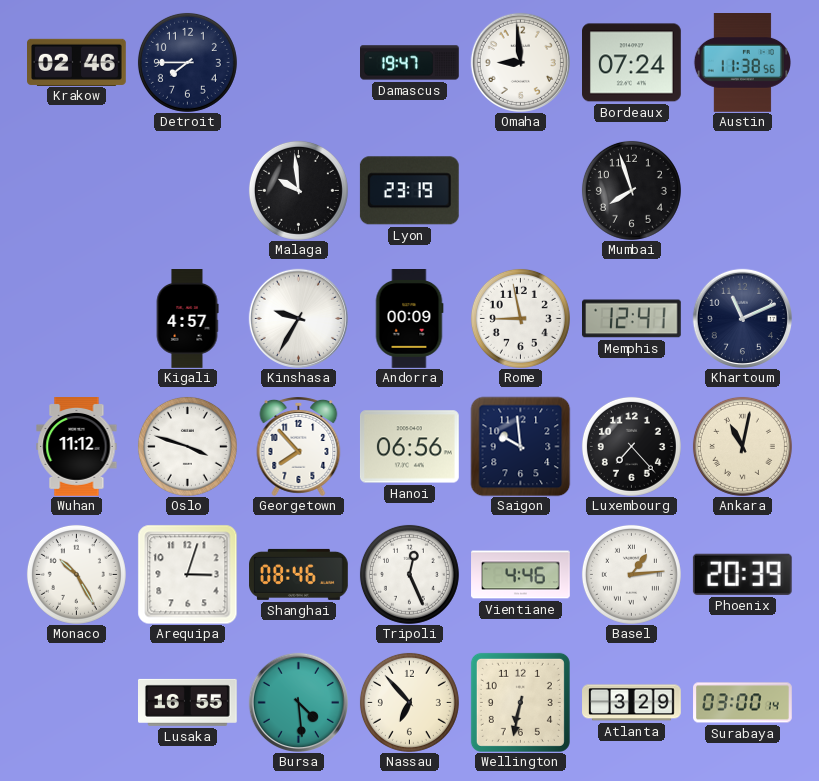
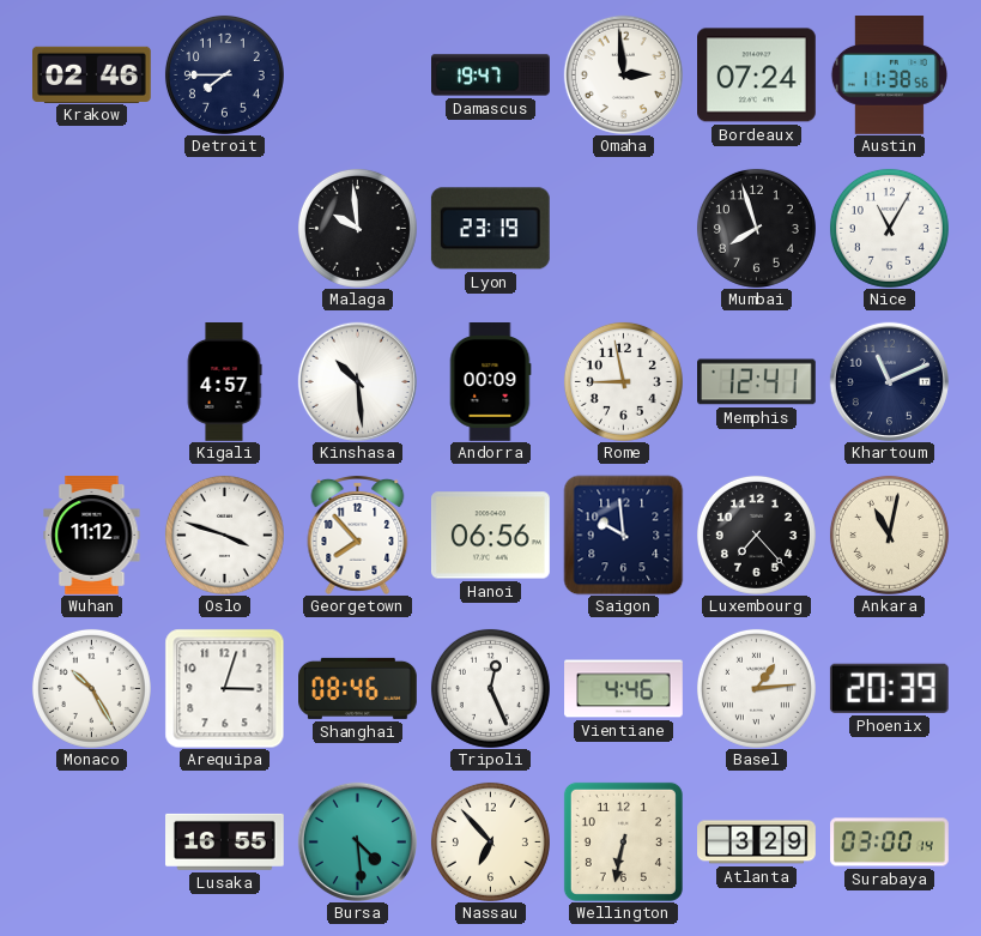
Omaha: 8:59 -> 2:59
Nice: none -> 11:05
Kinshasa: 9:35 -> 10:29
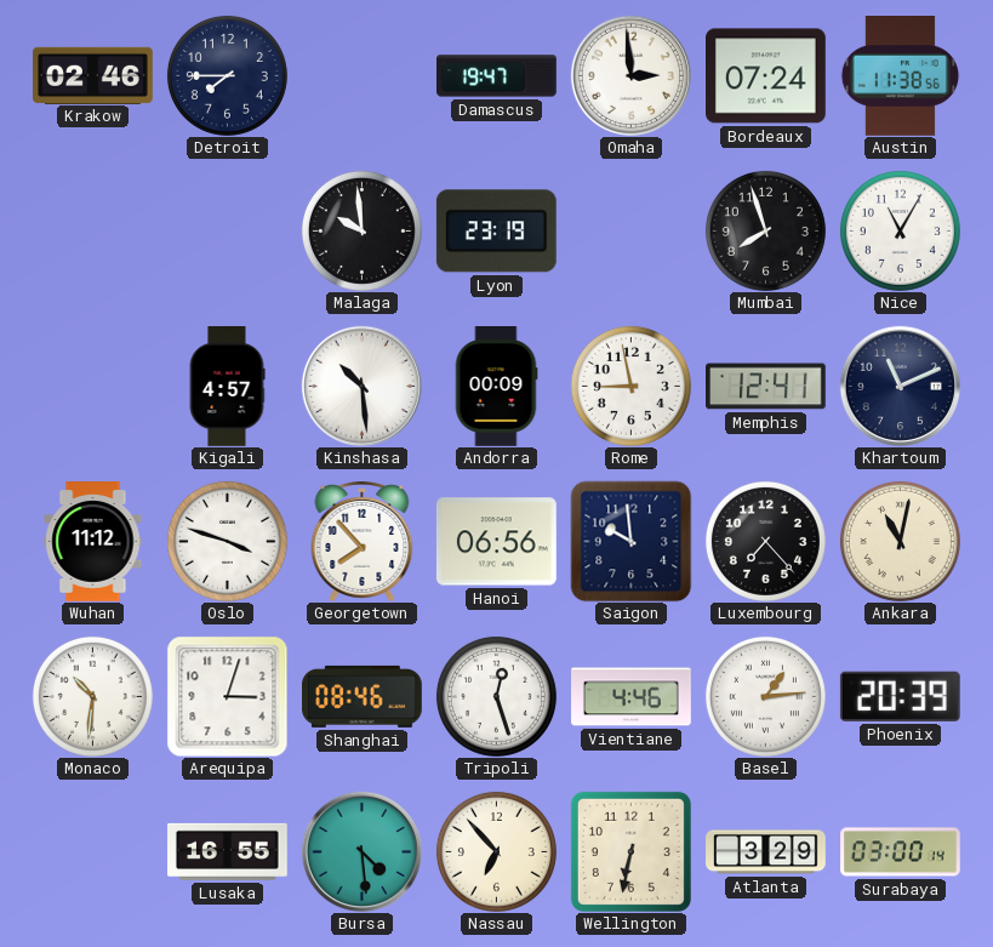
Monaco: 10:25 -> 10:31
Tripoli: 12:26 -> 12:27
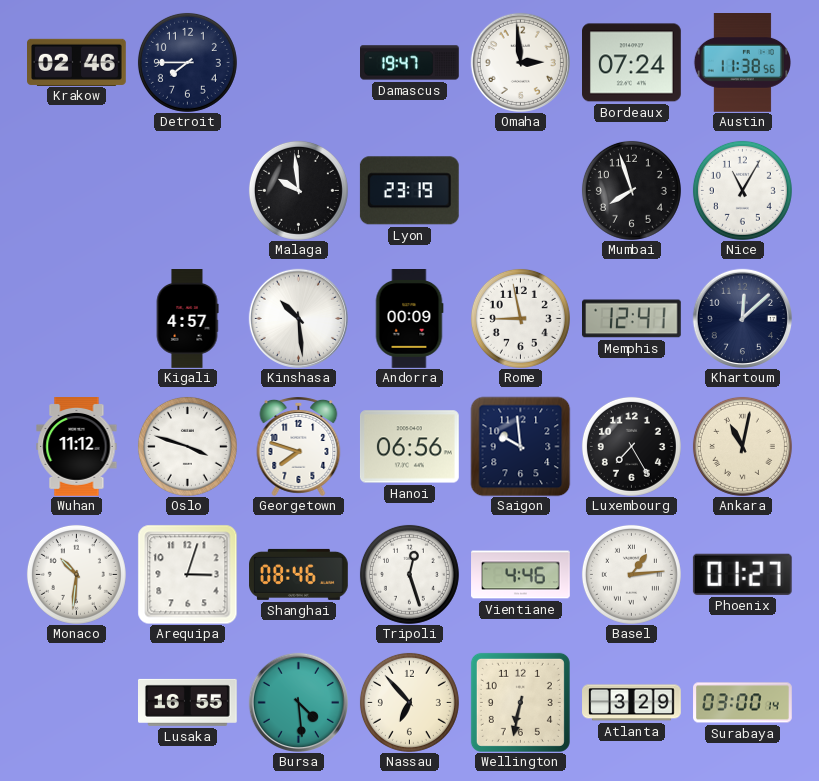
Khartoum: 11:11 -> 12:08
Georgetown: 7:53 -> 7:48
Luxembourg: 7:23 -> 7:25
Phoenix: 20:39 -> 01:27
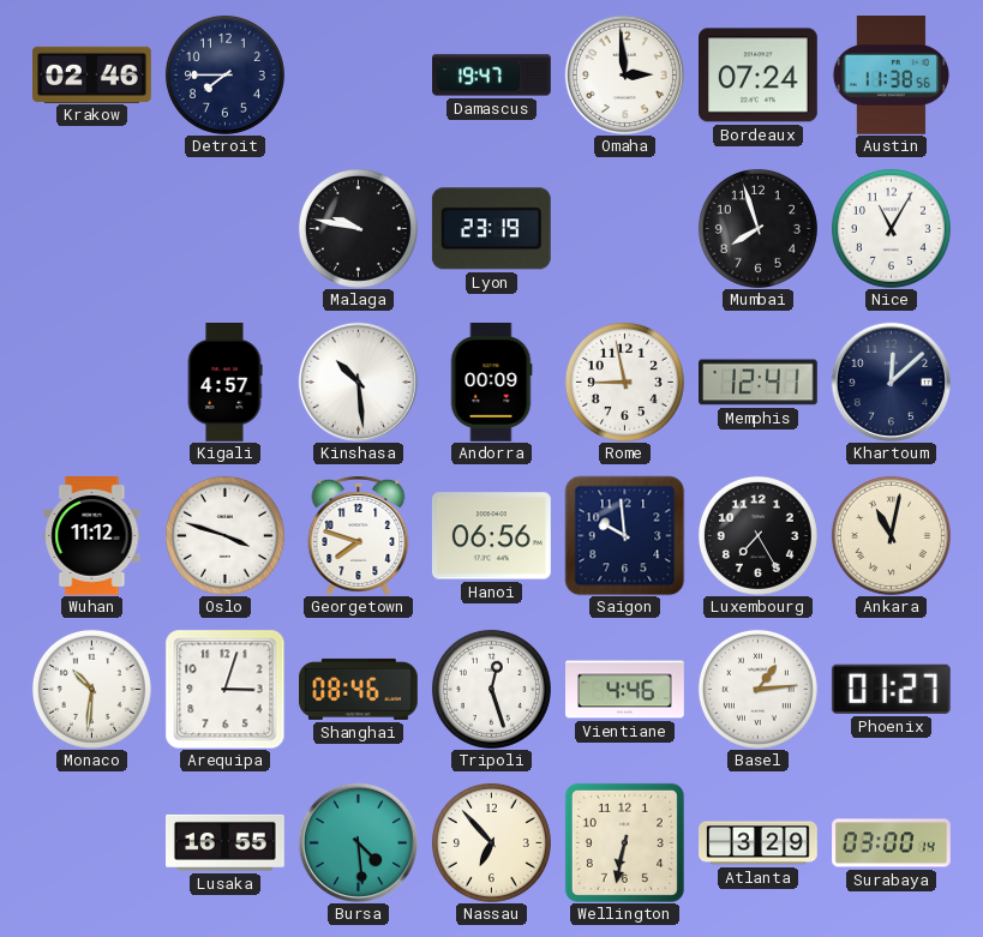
Malaga: 9:59 -> 9:47
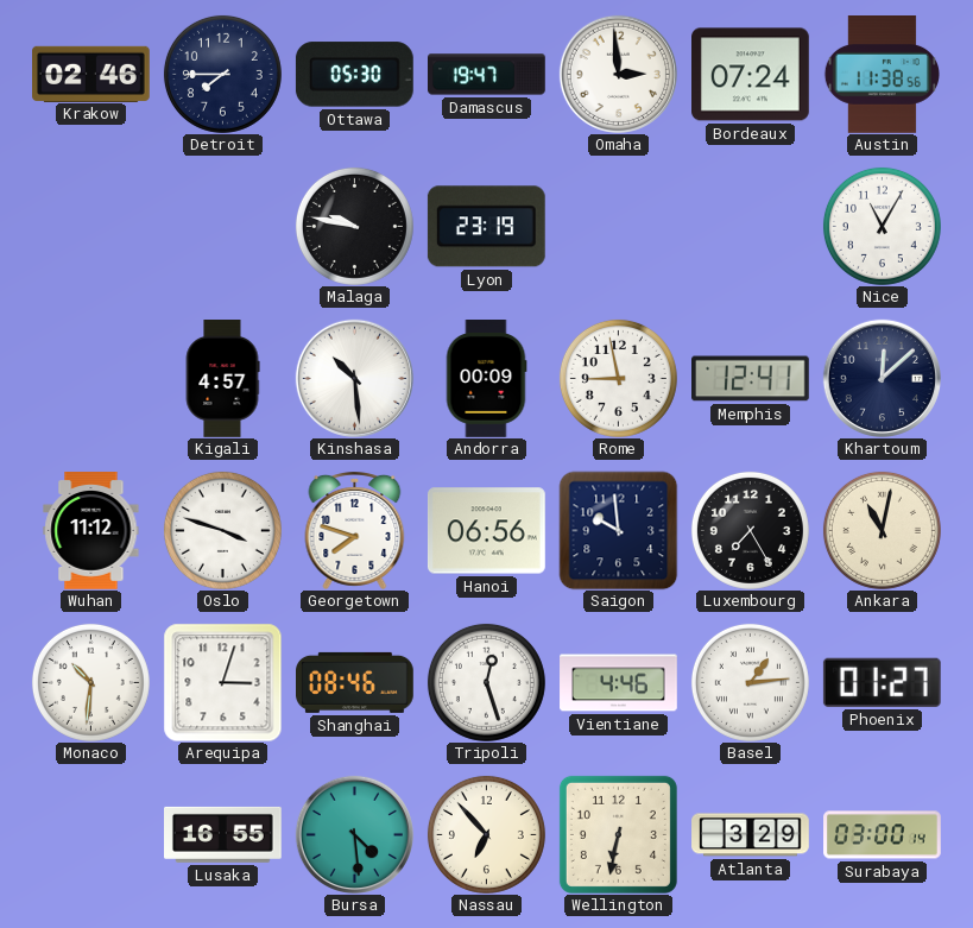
Ottawa: none -> 05:30
Mumbai: 7:57 -> none
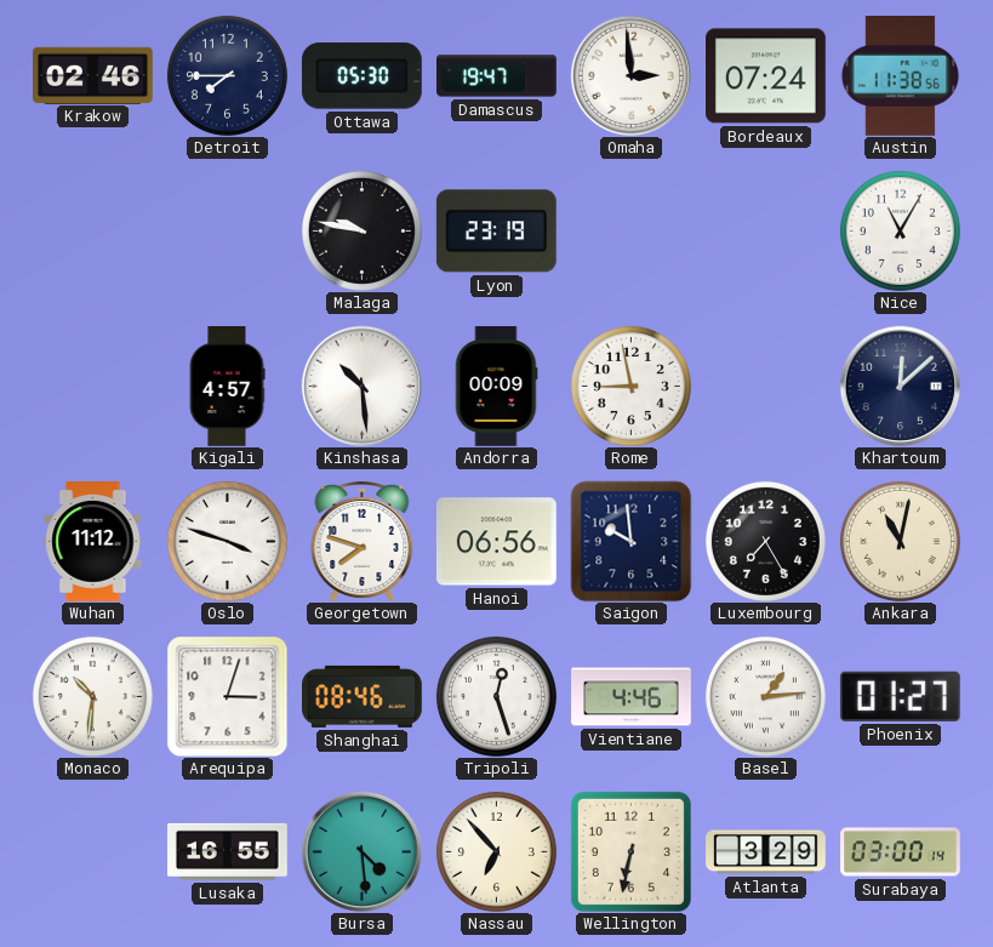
Memphis: 12:41 -> none
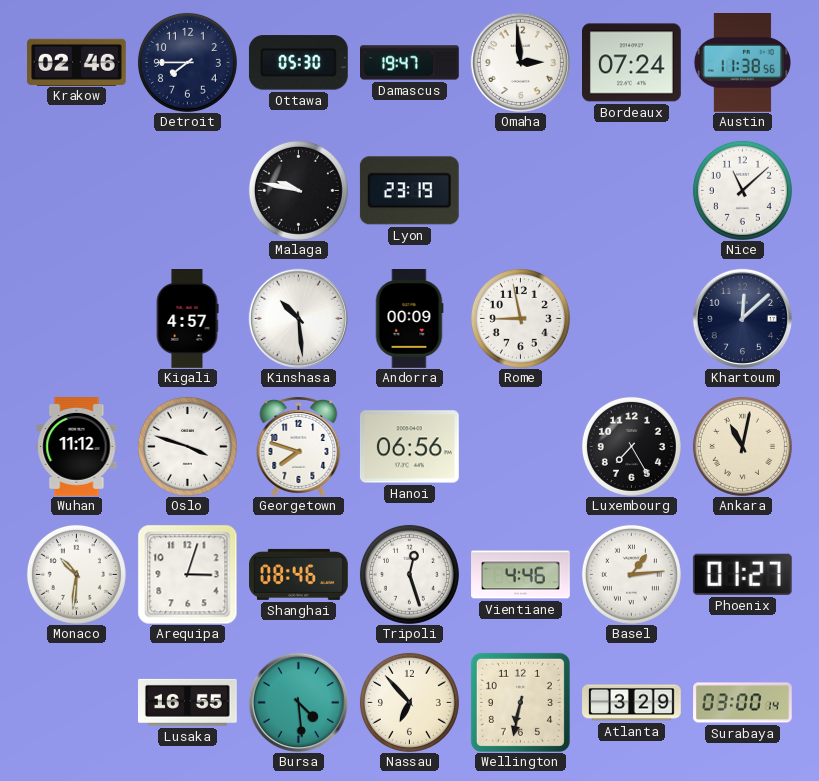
Nice: 11:05 -> 11:08
Saigon: 9:59 -> none
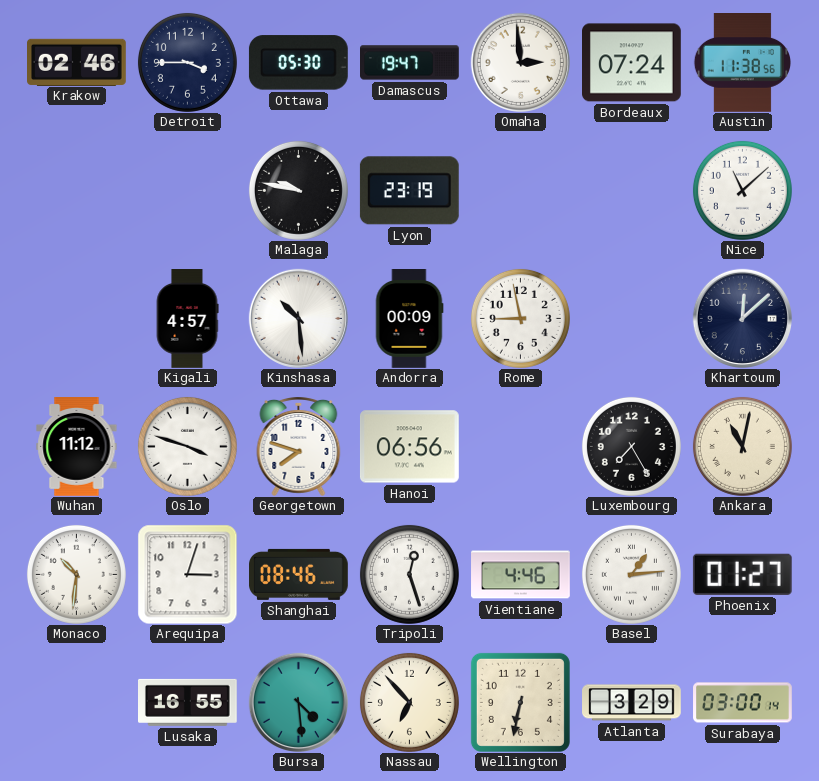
Detroit: 7:45 -> 3:45
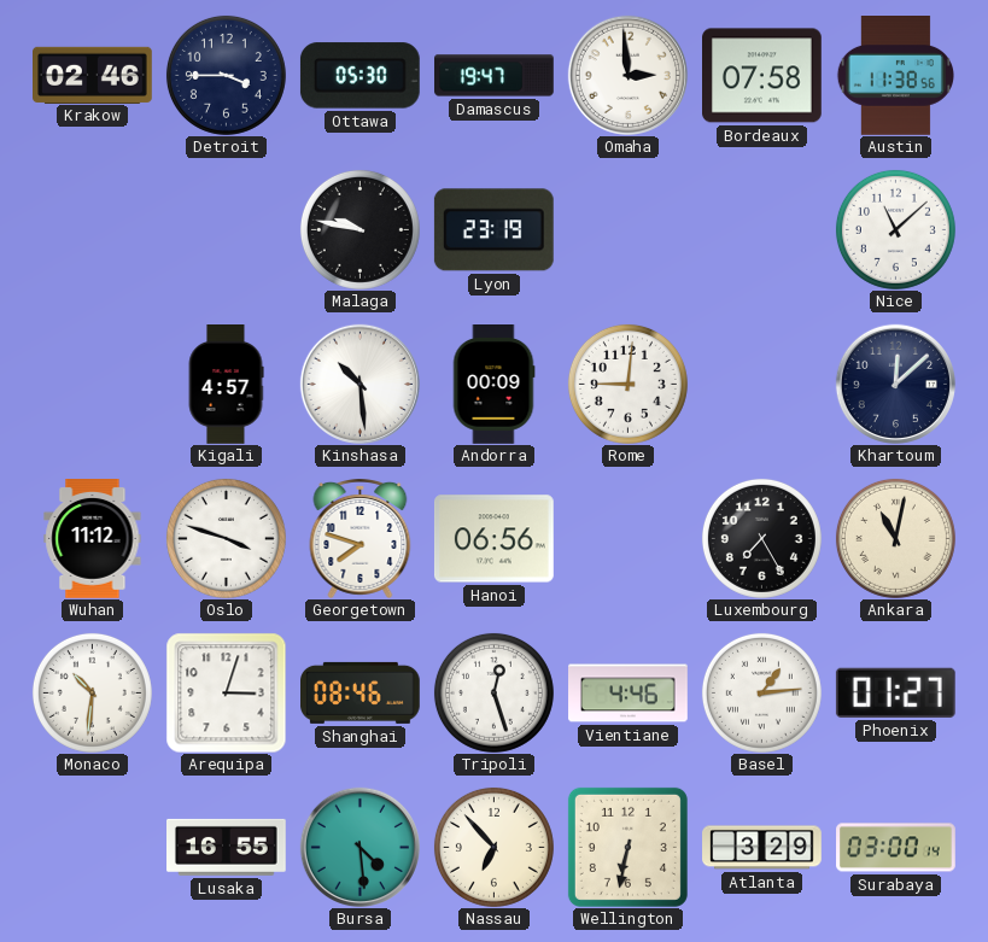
Bordeaux: 07:24 -> 07:58
Rome: 8:58 -> 9:01
